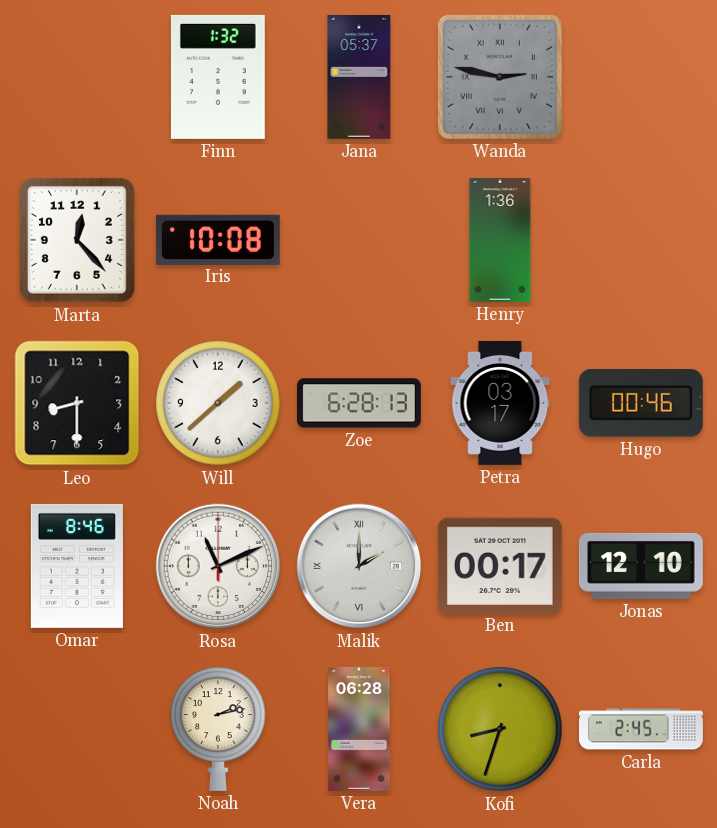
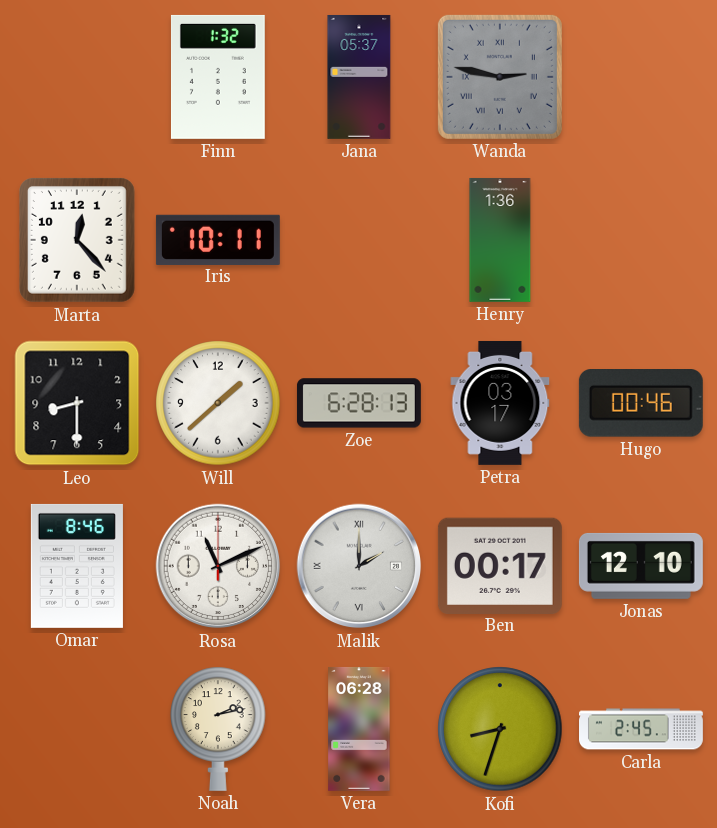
Iris: 10:08 -> 10:11
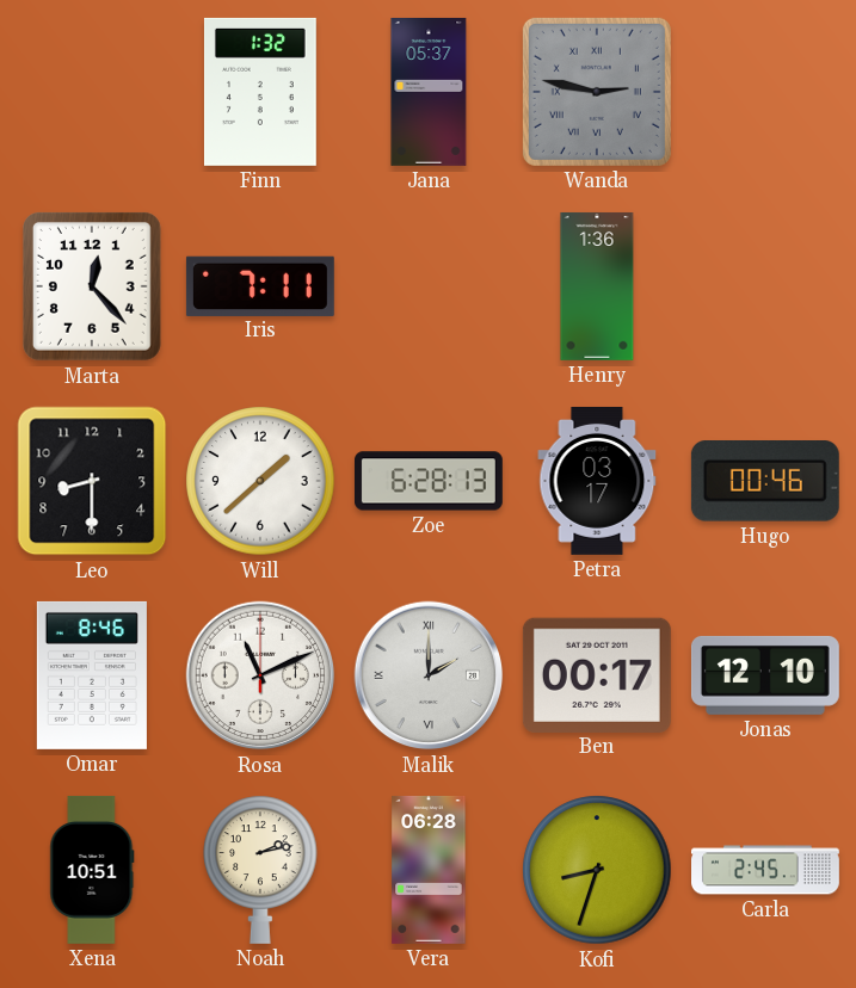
Iris: 10:11 -> 7:11
Xena: none -> 10:51
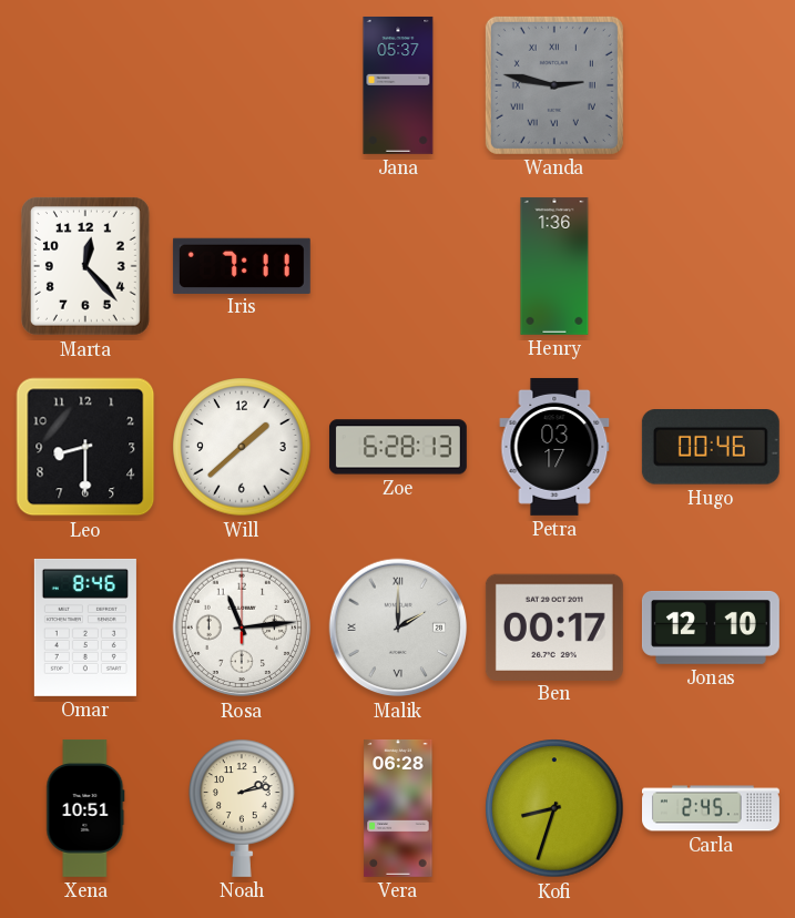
Finn: 1:32 -> none
Rosa: 11:11 -> 11:14
